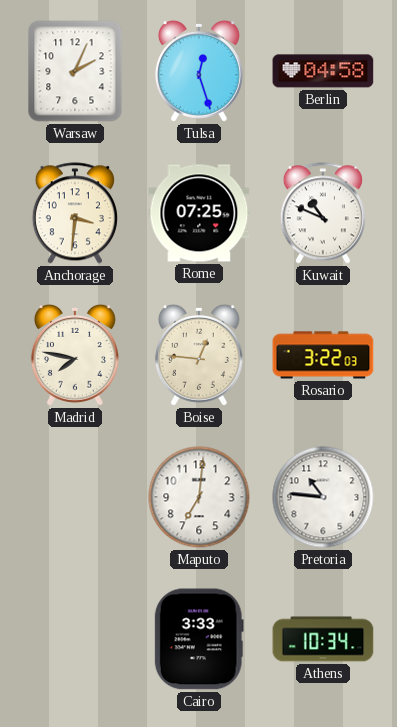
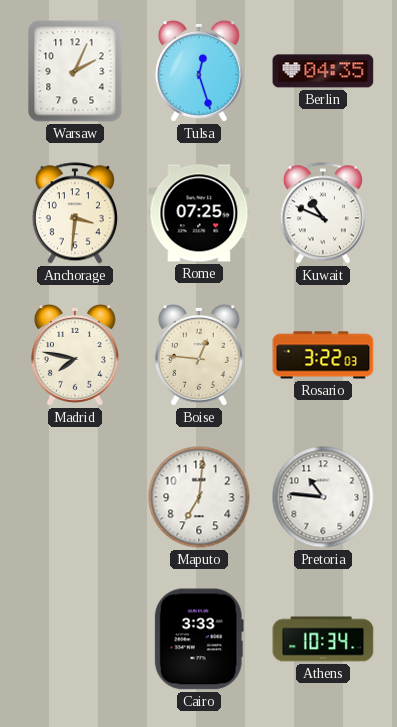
Berlin: 04:58 -> 04:35
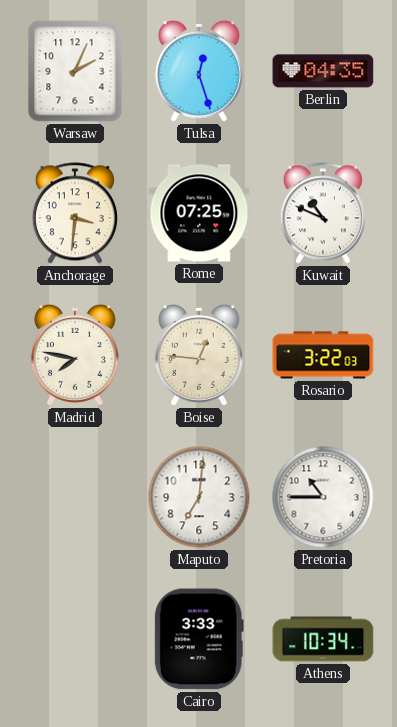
Pretoria: 10:46 -> 10:45
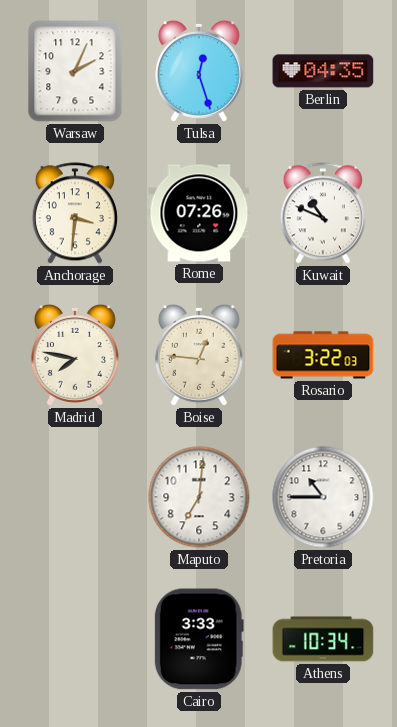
Rome: 07:25 -> 07:26
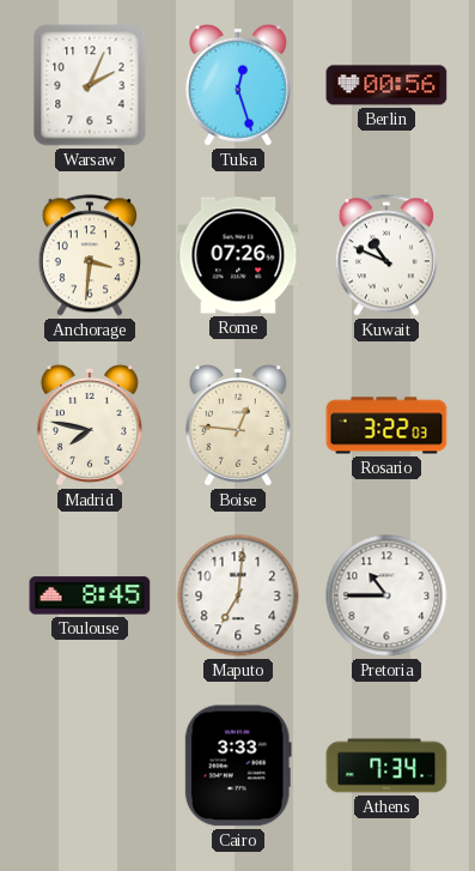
Berlin: 04:35 -> 00:56
Toulouse: none -> 8:45
Athens: 10:34 -> 7:34
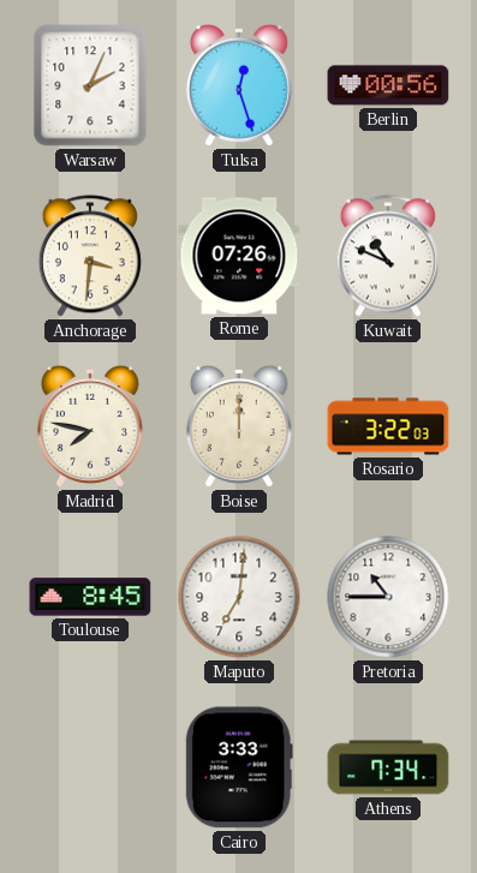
Boise: 12:46 -> 12:00
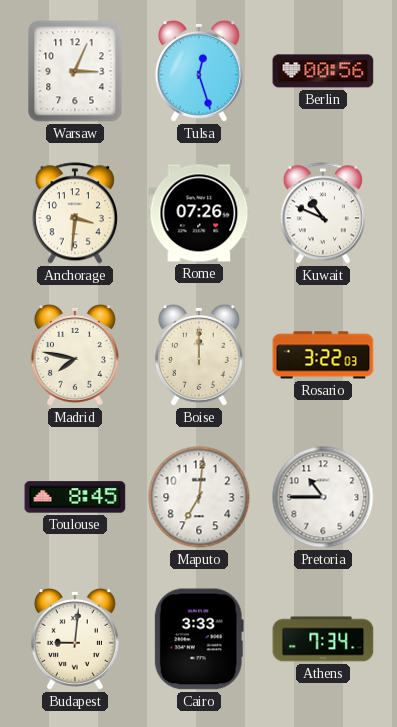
Warsaw: 2:04 -> 3:04
Budapest: none -> 9:01
